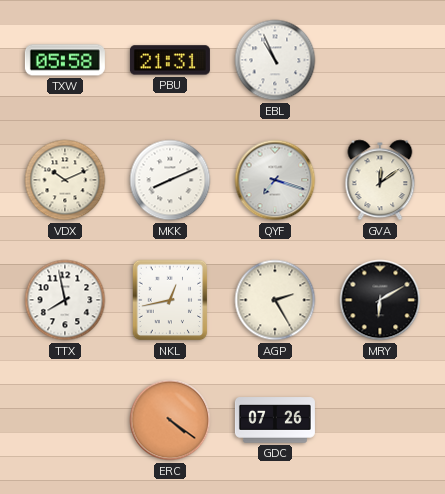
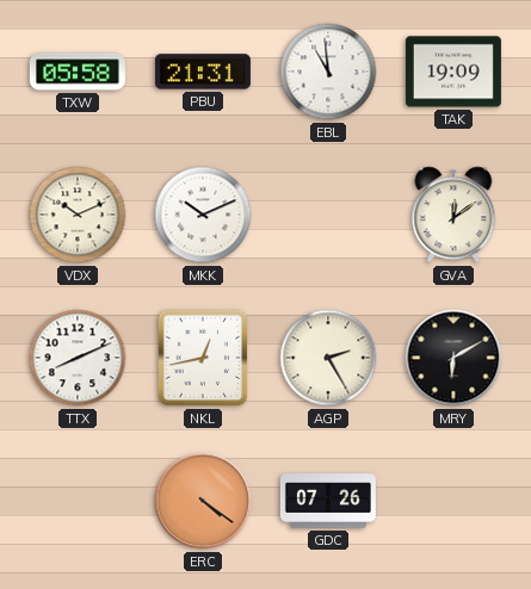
EBL: 10:56 -> 10:59
TAK: none -> 19:09
MKK: 8:11 -> 10:11
QYF: 7:18 -> none
TTX: 7:58 -> 8:11
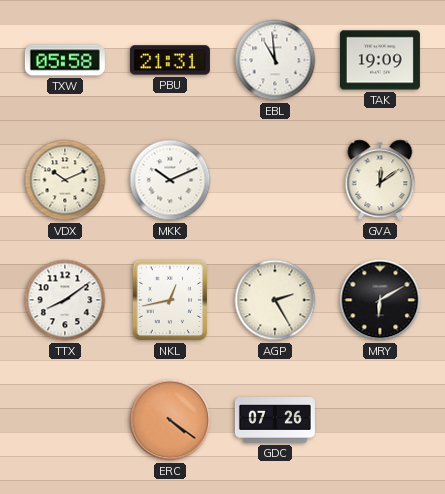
TTX: 8:11 -> 8:09
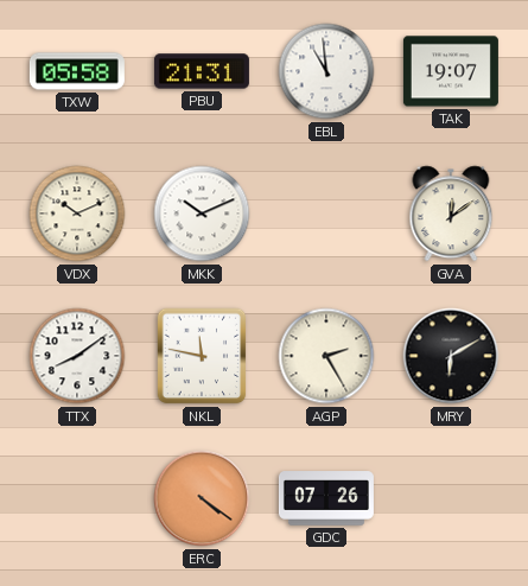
TAK: 19:09 -> 19:07
NKL: 12:43 -> 11:47
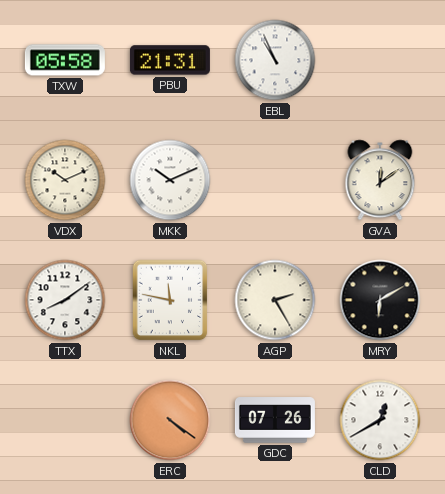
EBL: 10:59 -> 10:56
TAK: 19:07 -> none
CLD: none -> 12:40
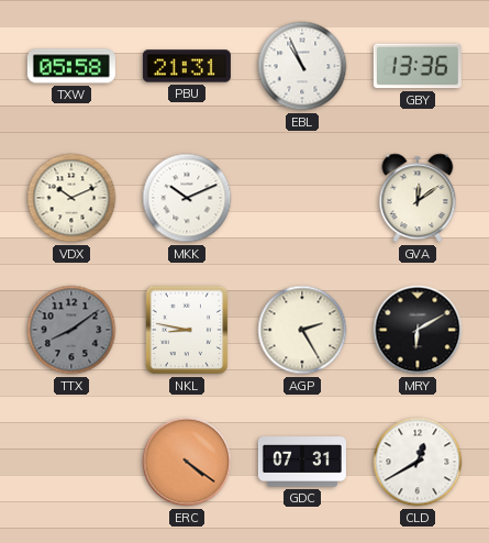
GBY: none -> 13:36
TTX dial: white -> grey
NKL: 11:47 -> 8:47
GDC: 07:26 -> 07:31
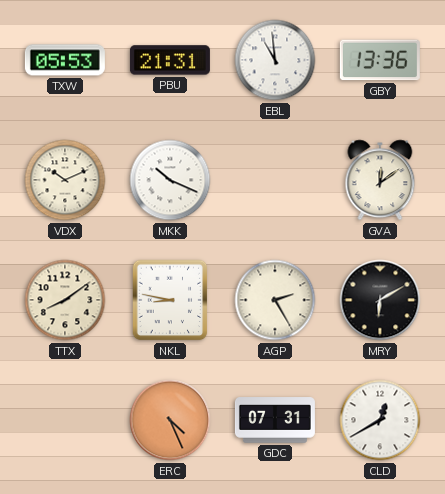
TXW: 05:58 -> 05:53
EBL: 10:56 -> 10:59
MKK: 10:11 -> 10:19
TTX dial: grey -> cream
ERC: 4:21 -> 4:26
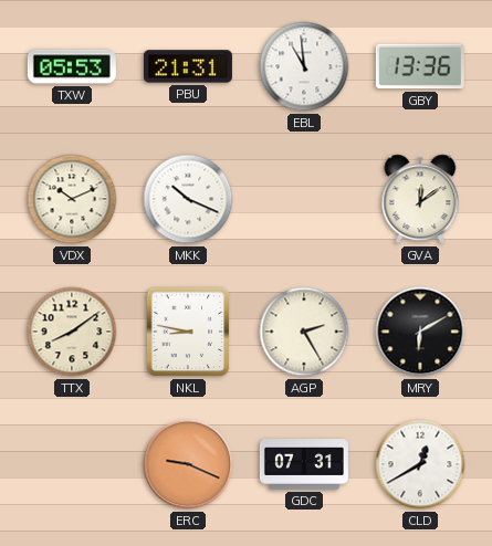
ERC: 4:26 -> 9:19
